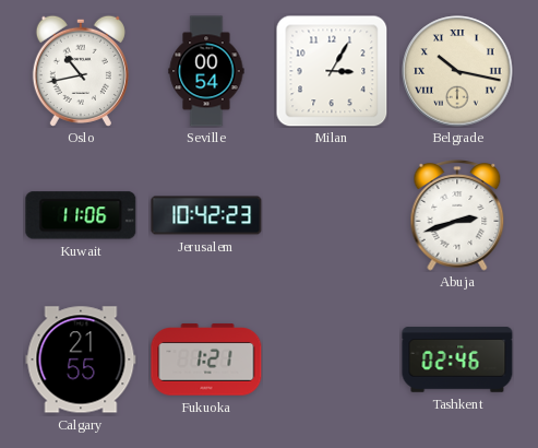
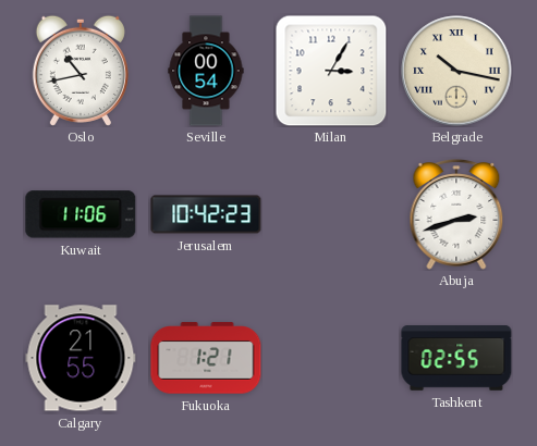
Tashkent: 02:46 -> 02:55
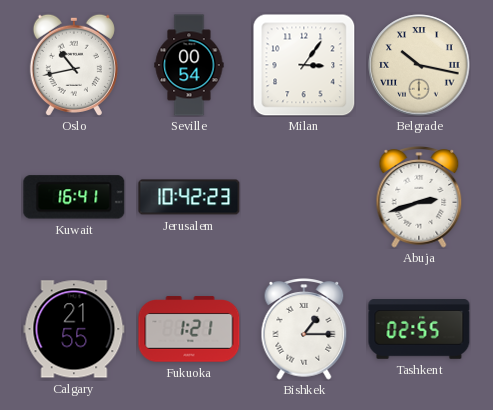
Milan: 3:05 -> 3:06
Kuwait: 11:06 -> 16:41
Bishkek: none -> 1:15
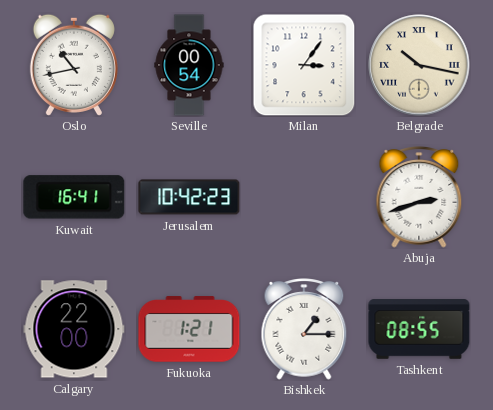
Calgary: 21:55 -> 22:00
Tashkent: 02:55 -> 08:55
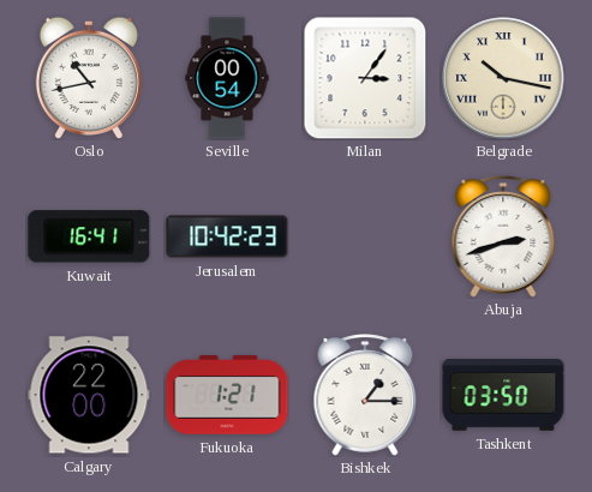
Tashkent: 08:55 -> 03:50
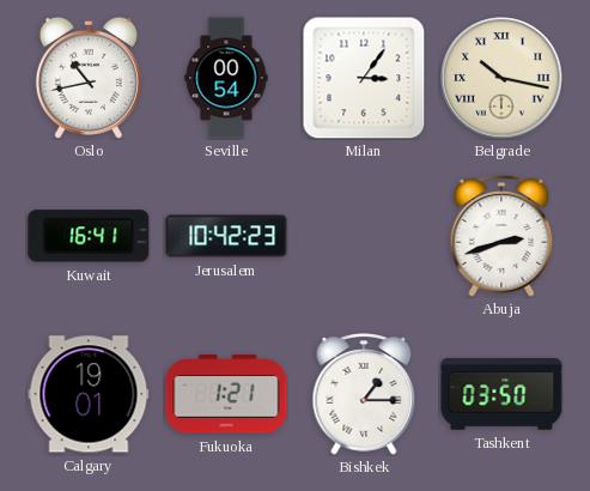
Calgary: 22:00 -> 19:01
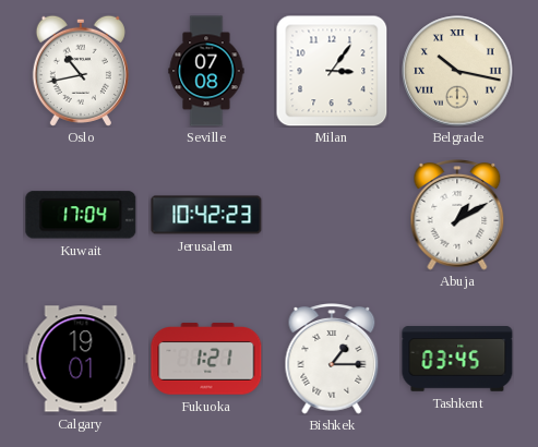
Seville: 00:54 -> 07:08
Kuwait: 16:41 -> 17:04
Abuja: 2:42 -> 1:10
Tashkent: 03:50 -> 03:45
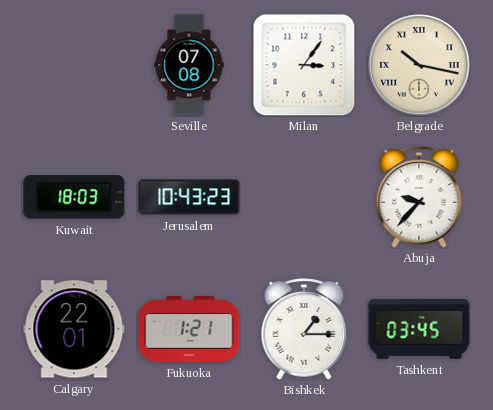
Oslo: 10:43 -> none
Kuwait: 17:04 -> 18:03
Jerusalem: 10:42 -> 10:43
Abuja: 1:10 -> 9:37
Calgary: 19:01 -> 22:01
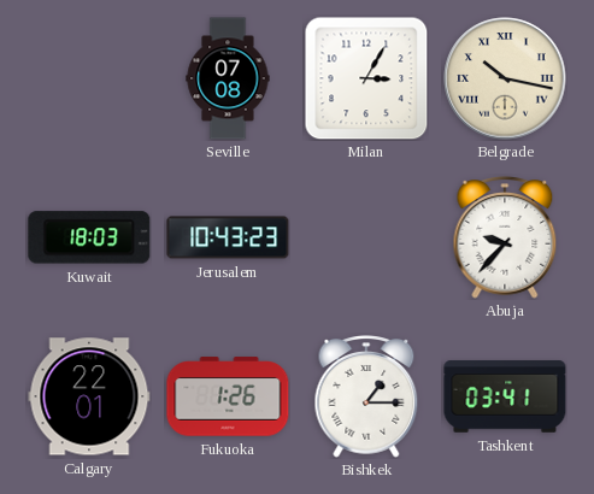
Milan: 3:06 -> 3:05
Fukuoka: 1:21 -> 1:26
Tashkent: 03:45 -> 03:41
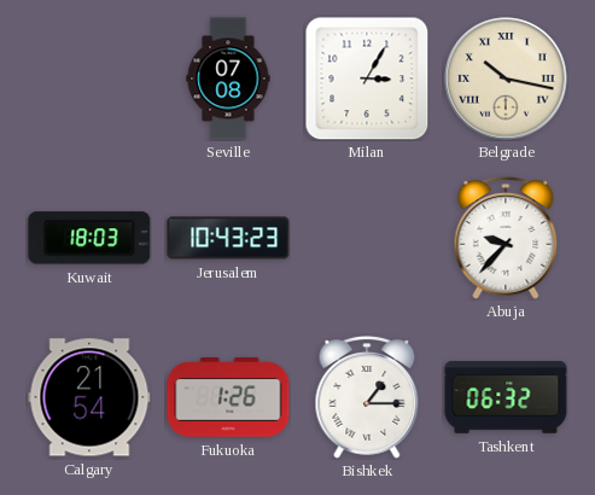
Calgary: 22:01 -> 21:54
Tashkent: 03:41 -> 06:32
